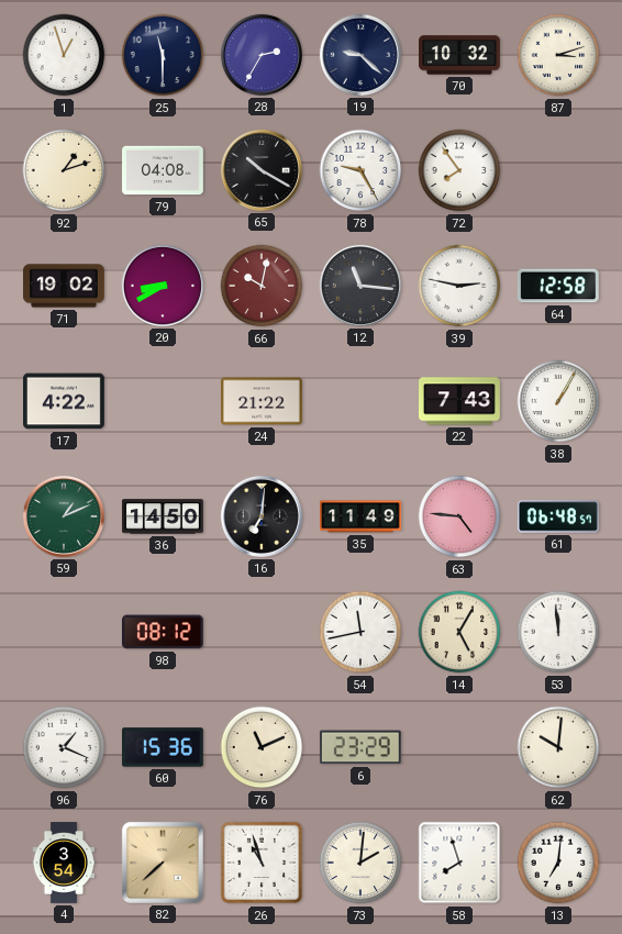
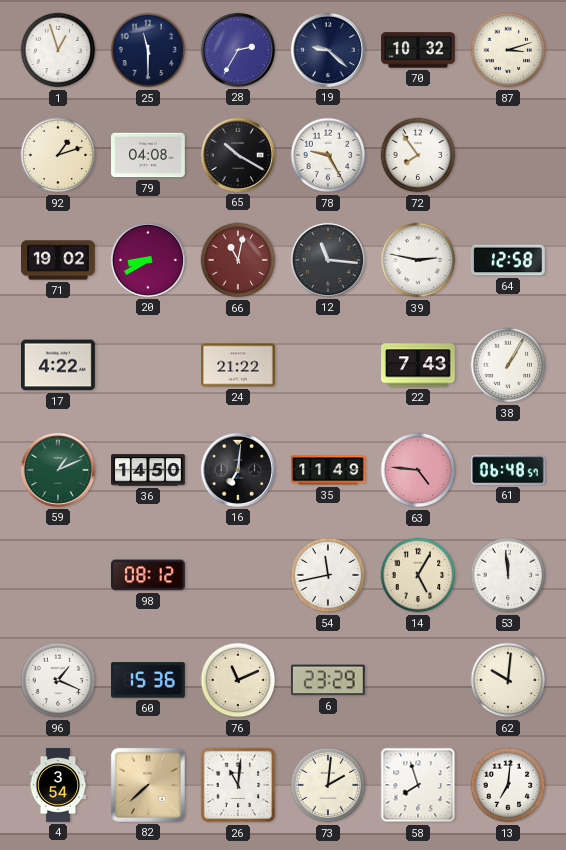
66: 10:02 -> 11:02
26: 10:57 -> 11:01
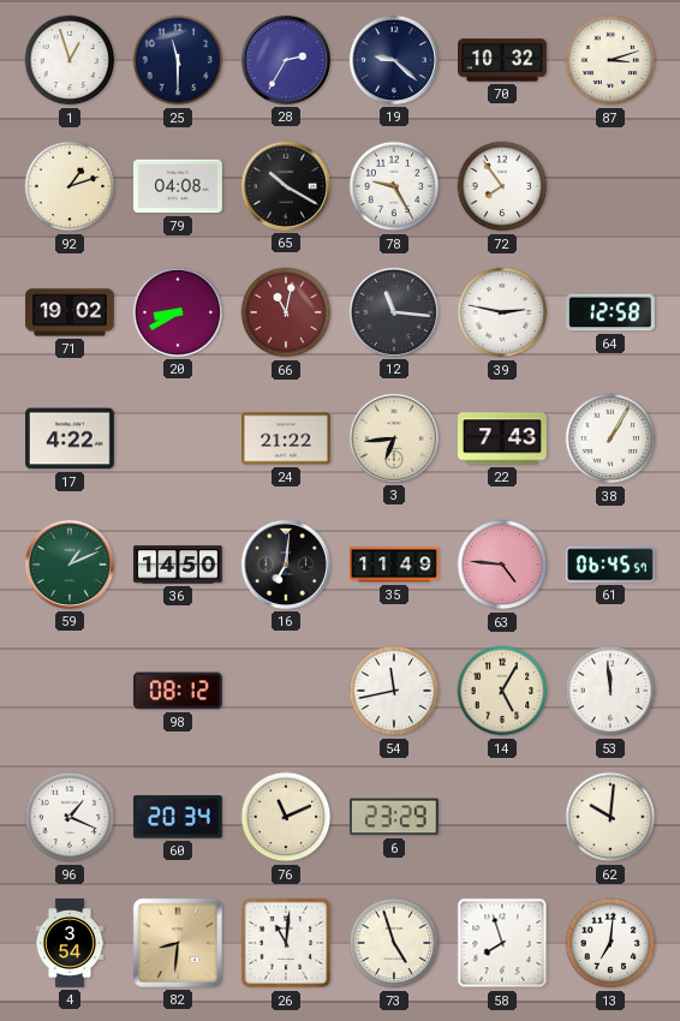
3: none -> 6:44
61: 06:48 -> 06:45
60: 15:36 -> 20:34
82: 7:38 -> 8:31
73: 2:01 -> 4:57
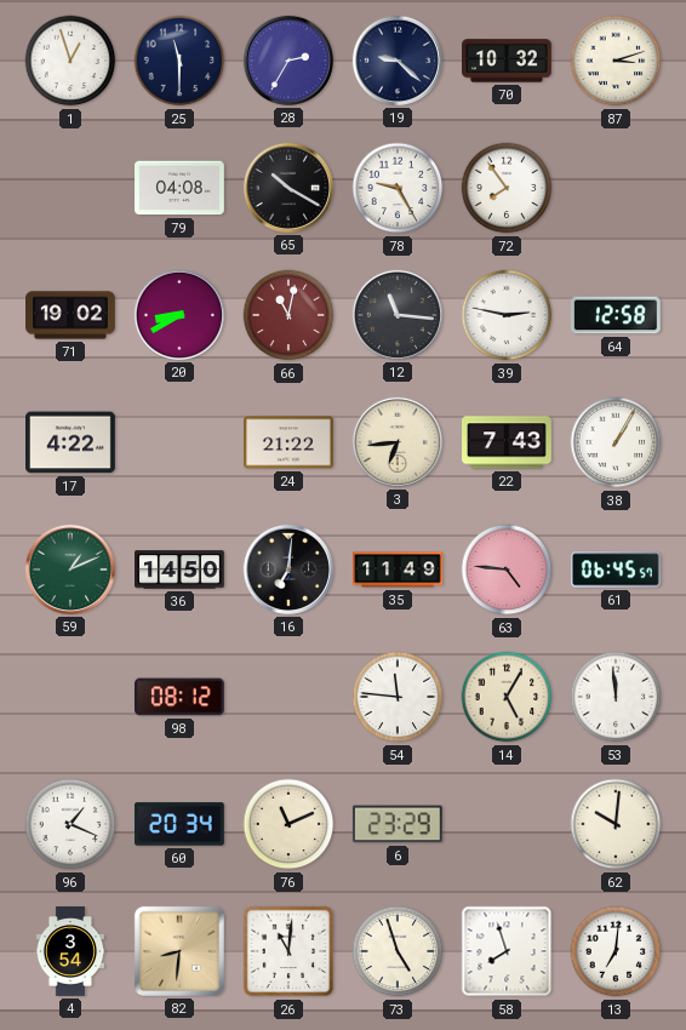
92: 1:12 -> none
54: 11:43 -> 11:46
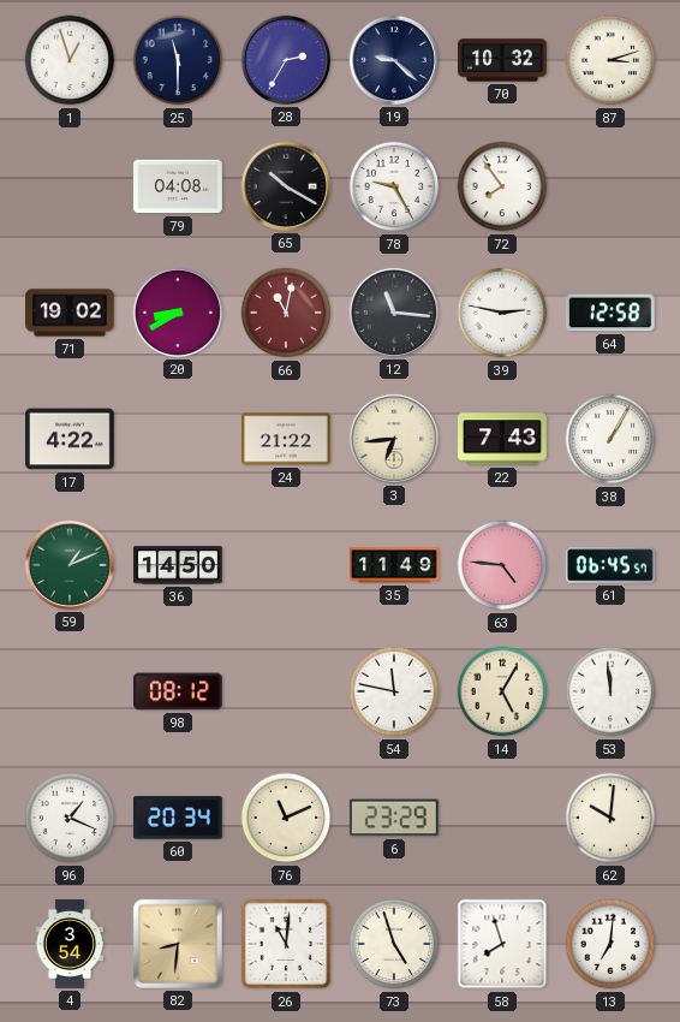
16: 7:01 -> none
54: 11:46 -> 11:47
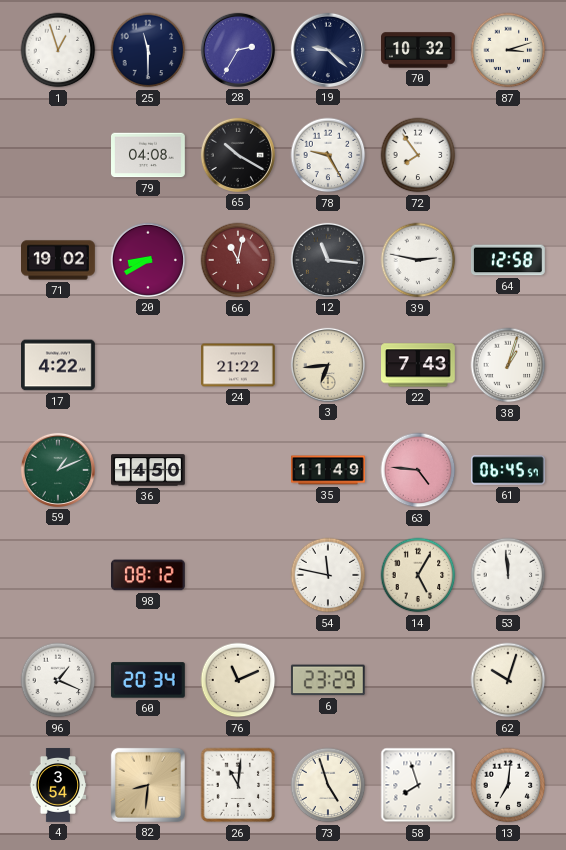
38: 1:05 -> 1:03
62: 10:01 -> 10:03
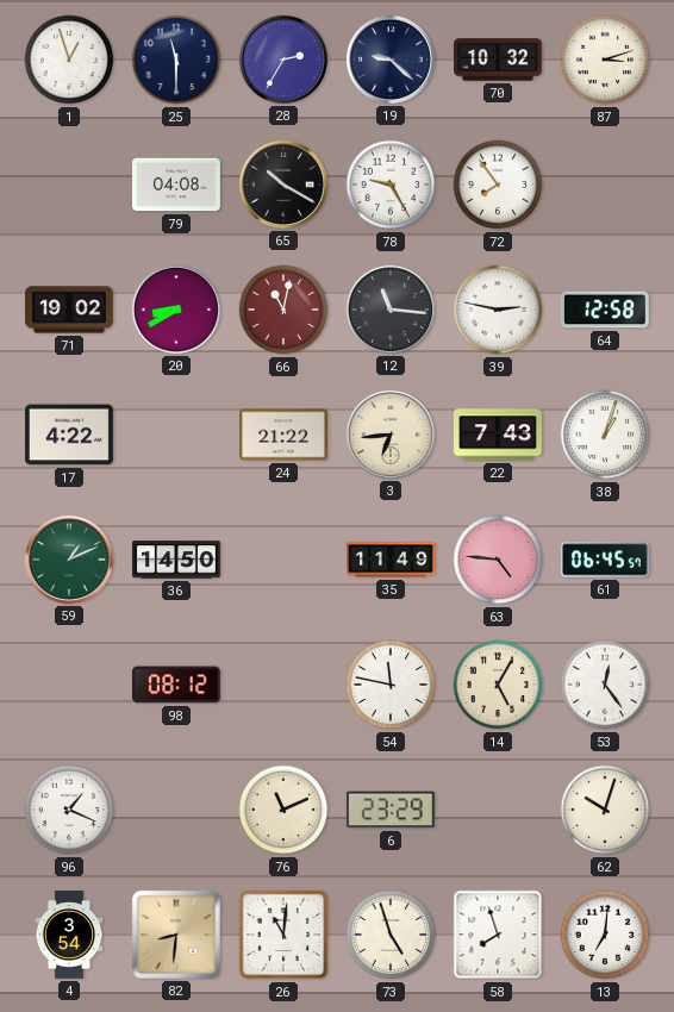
53: 11:59 -> 12:24
60: 20:34 -> none
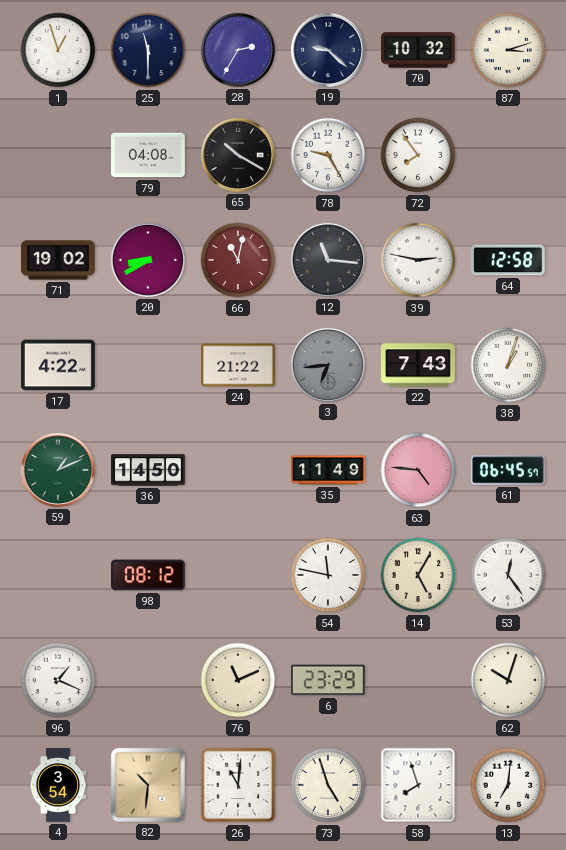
3 dial: cream -> grey
82: 8:31 -> 10:31
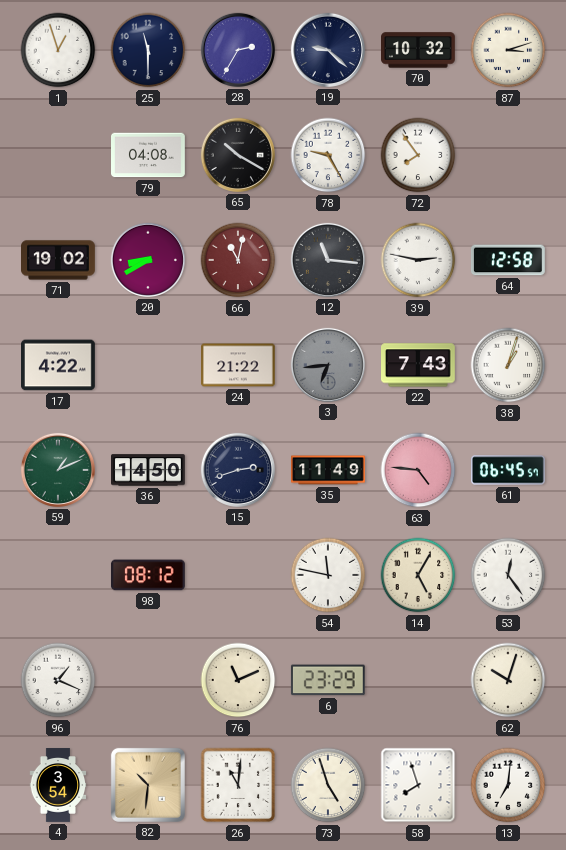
15: none -> 2:42
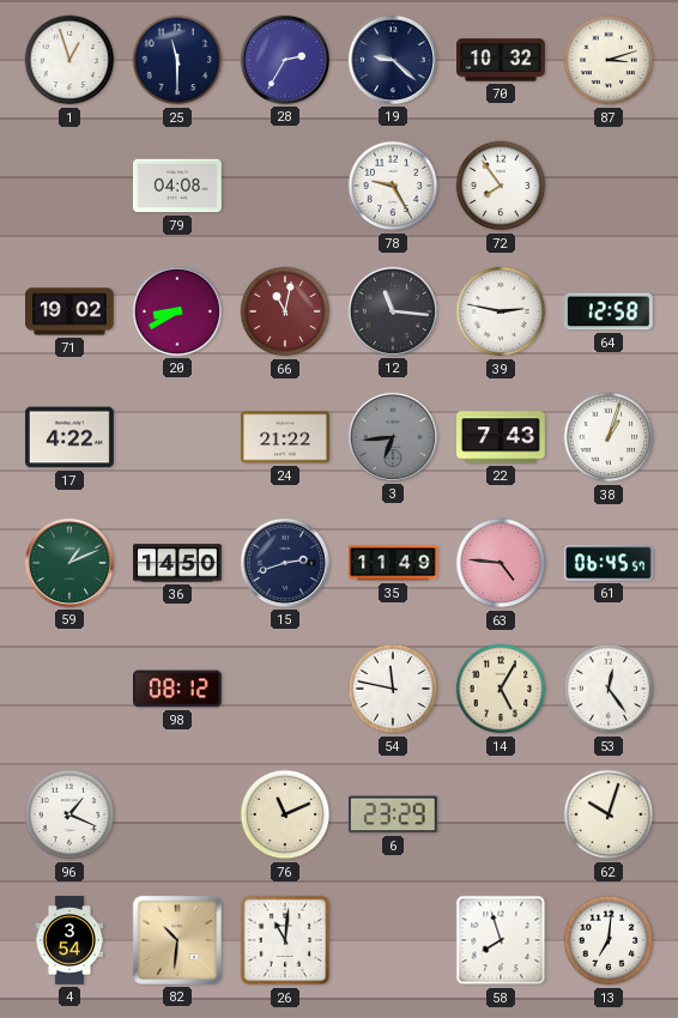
65: 10:20 -> none
73: 4:57 -> none
